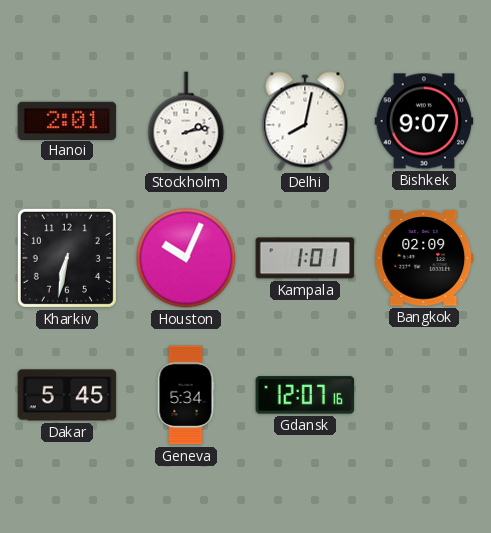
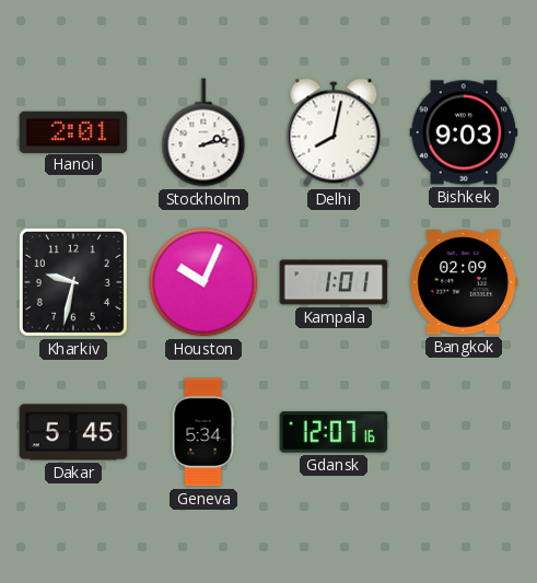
Bishkek: 9:07 -> 9:03
Kharkiv: 6:32 -> 9:32
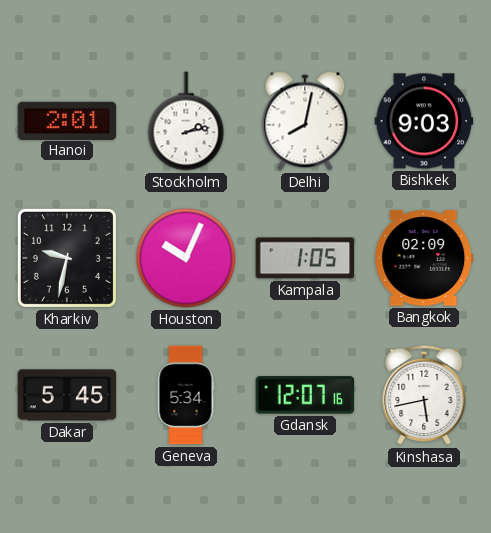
Kampala: 1:01 -> 1:05
Kinshasa: none -> 5:43
